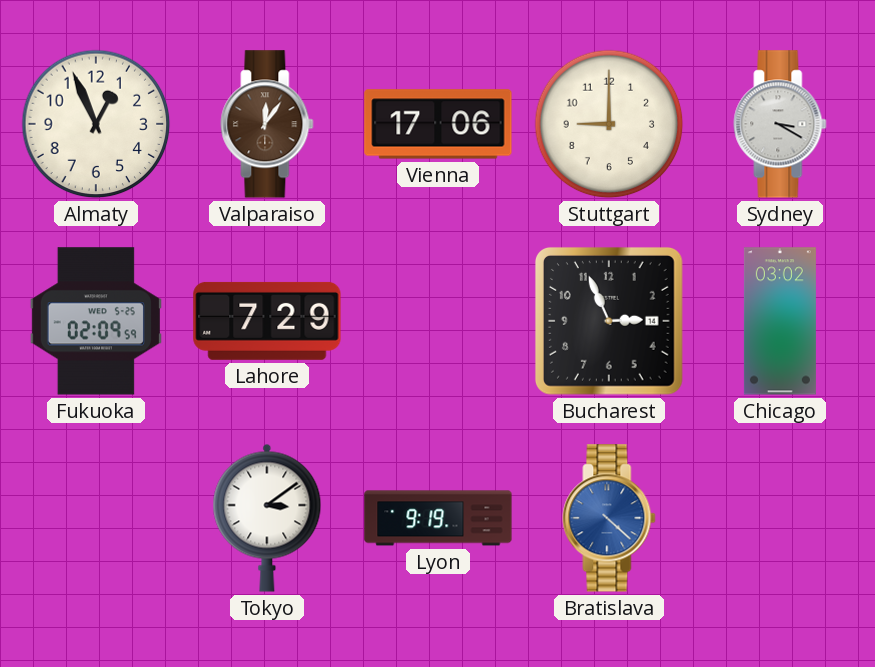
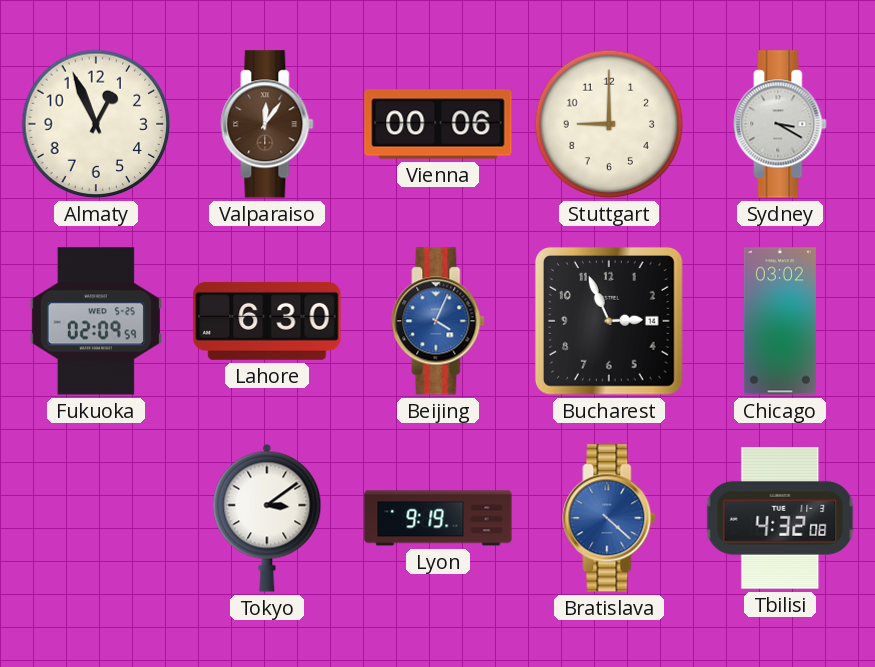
Vienna: 17:06 -> 00:06
Lahore: 7:29 -> 6:30
Beijing: none -> 4:04
Tbilisi: none -> 4:32
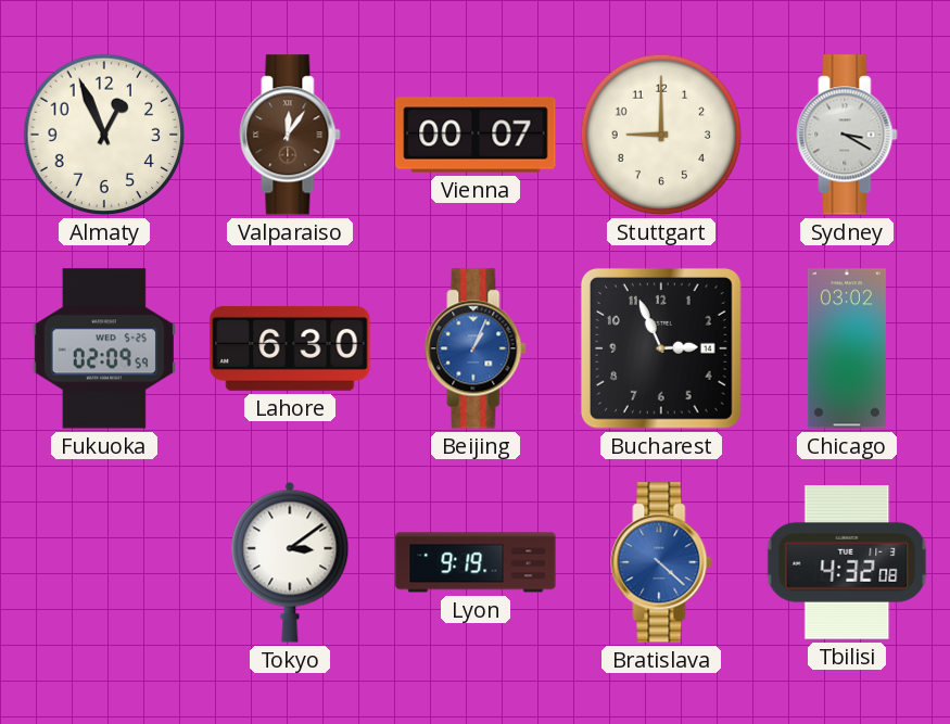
Vienna: 00:06 -> 00:07
Beijing: 4:04 -> 1:04
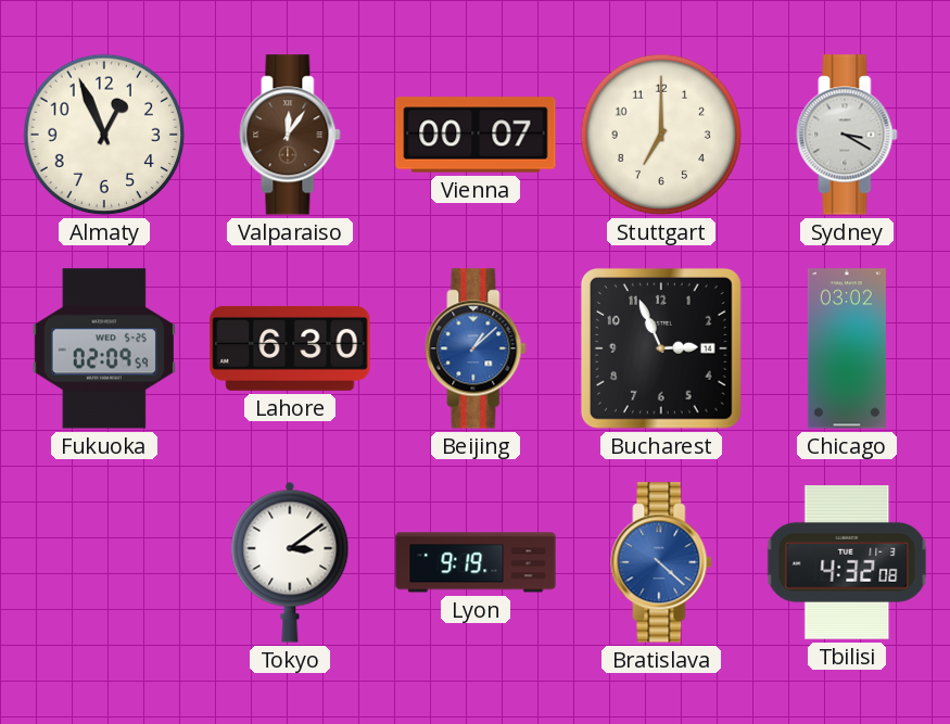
Stuttgart: 9:00 -> 7:00
Beijing: 1:04 -> 1:08
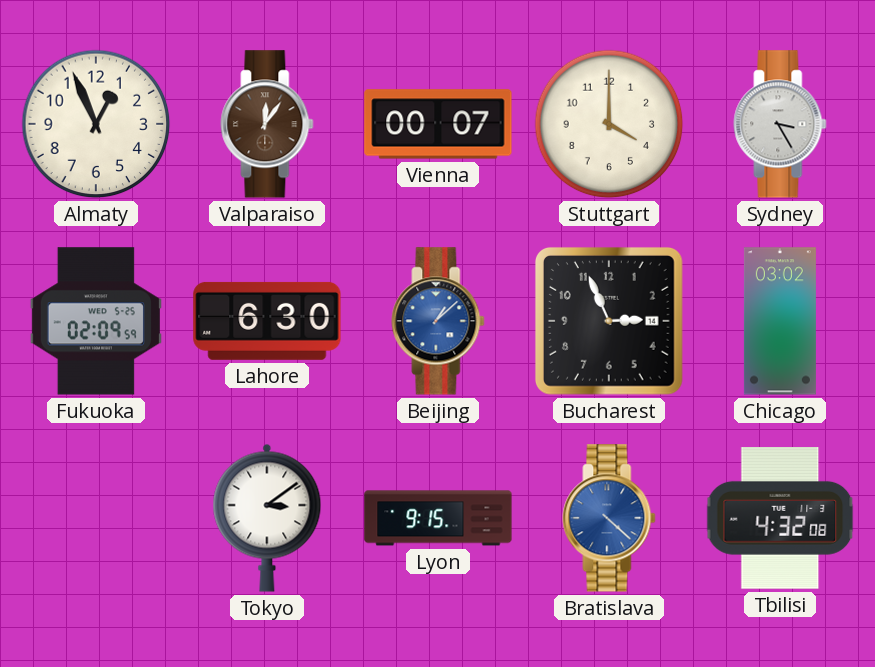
Stuttgart: 7:00 -> 4:00
Sydney: 3:20 -> 3:25
Lyon: 9:19 -> 9:15
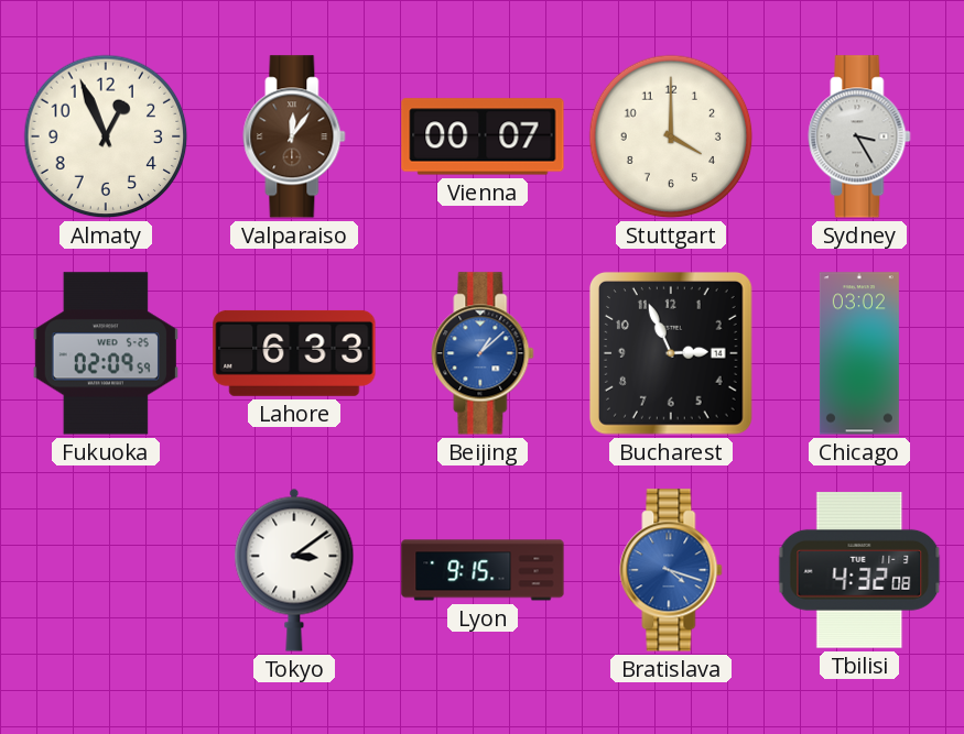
Lahore: 6:30 -> 6:33
Bratislava: 4:22 -> 4:18
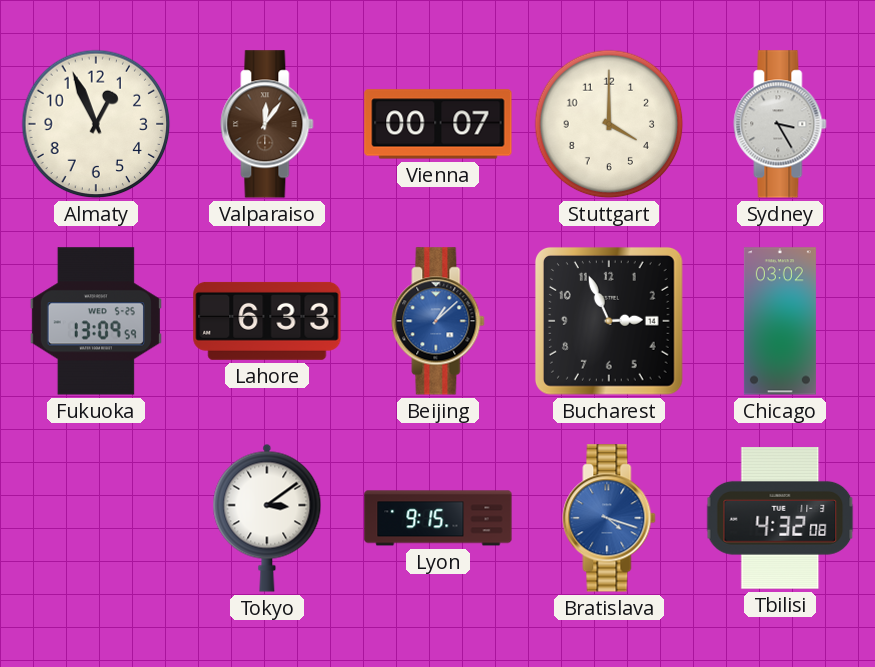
Fukuoka: 02:09 -> 13:09
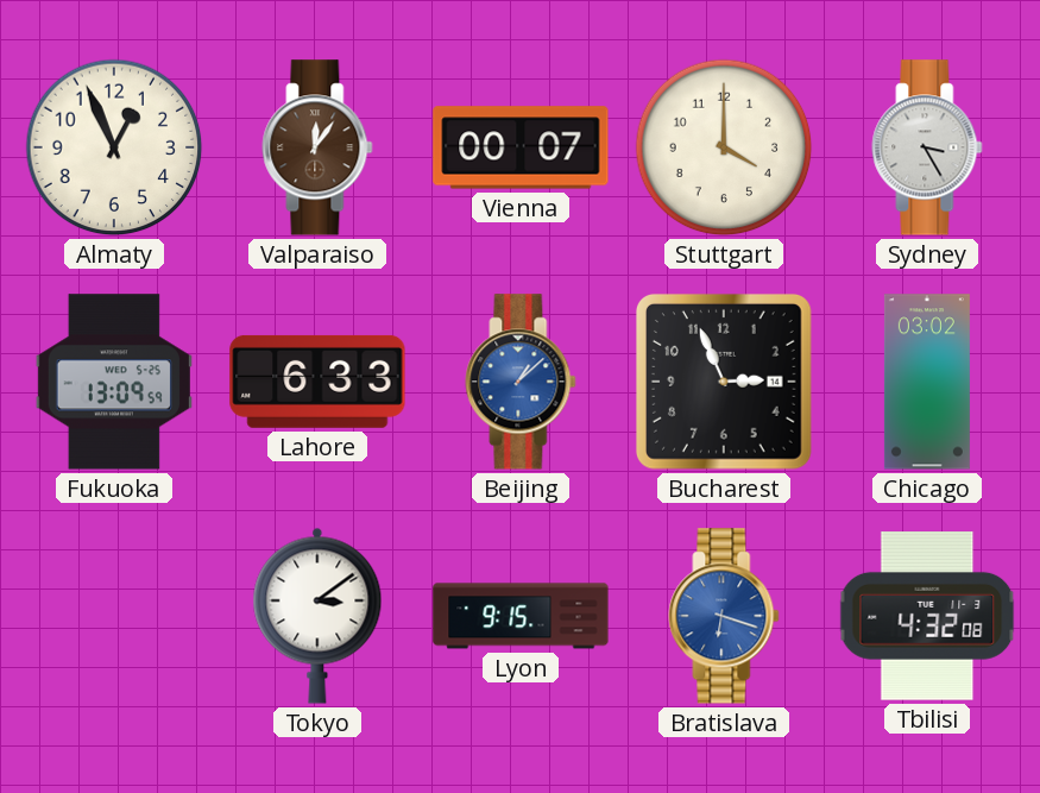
Bratislava: 4:18 -> 6:18
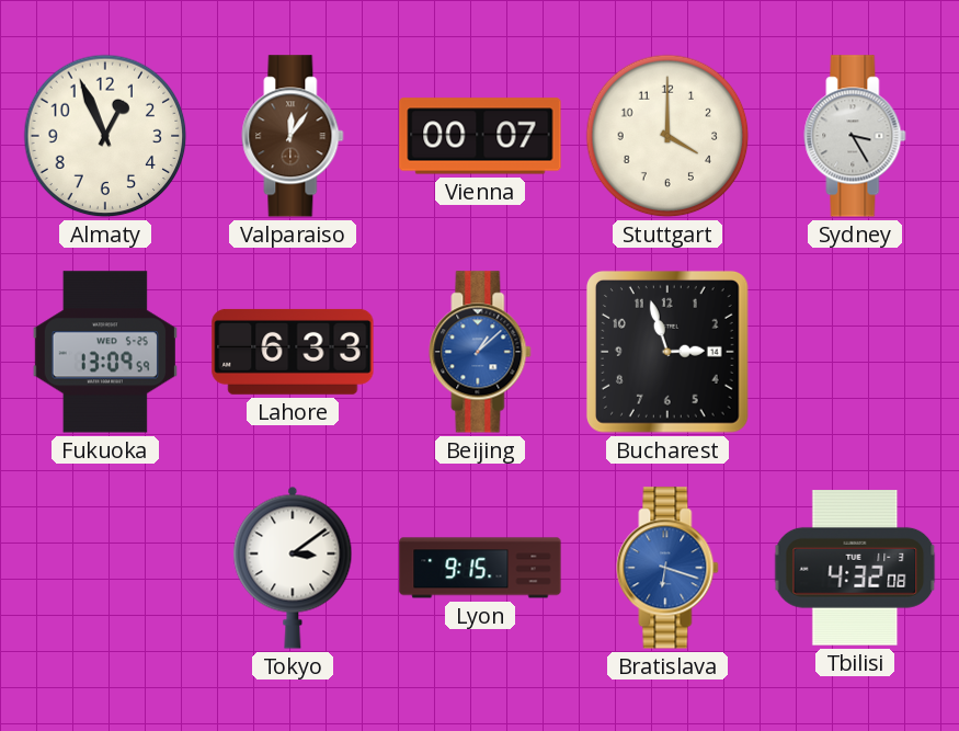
Bucharest: 2:56 -> 2:57
Chicago: 03:02 -> none
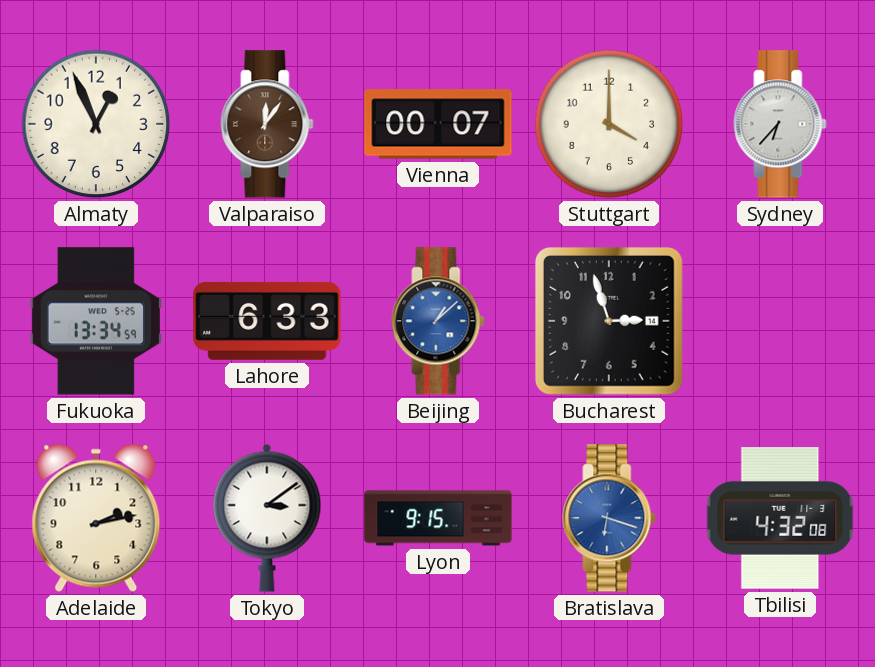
Sydney: 3:25 -> 6:37
Fukuoka: 13:09 -> 13:34
Adelaide: none -> 2:13
